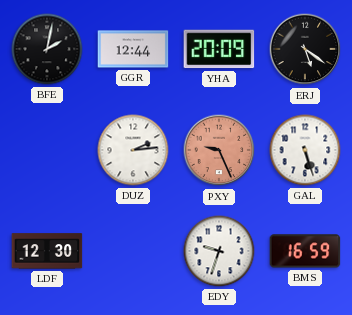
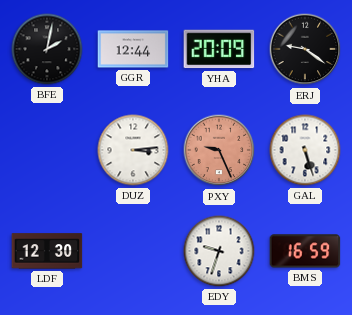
ERJ: 5:21 -> 9:21
DUZ: 2:14 -> 3:14
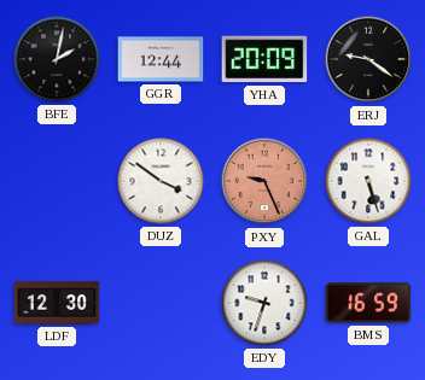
DUZ: 3:14 -> 3:51
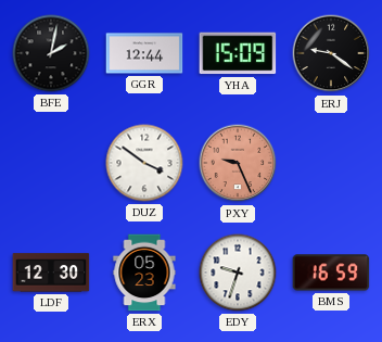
YHA: 20:09 -> 15:09
GAL: 5:27 -> none
ERX: none -> 05:23
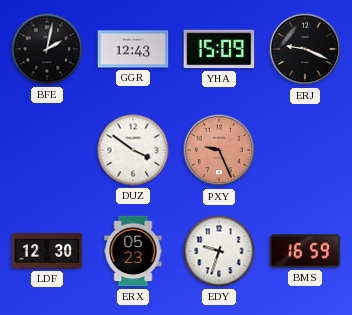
GGR: 12:44 -> 12:43
ERJ: 9:21 -> 9:19
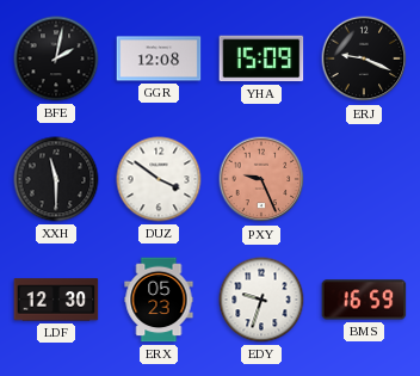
GGR: 12:43 -> 12:08
XXH: none -> 11:30
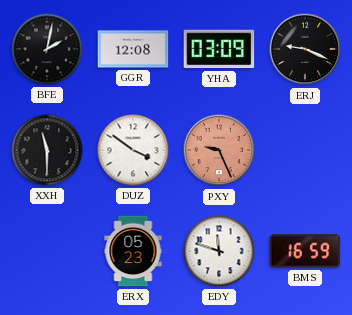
YHA: 15:09 -> 03:09
LDF: 12:30 -> none
EDY: 9:33 -> 11:48
